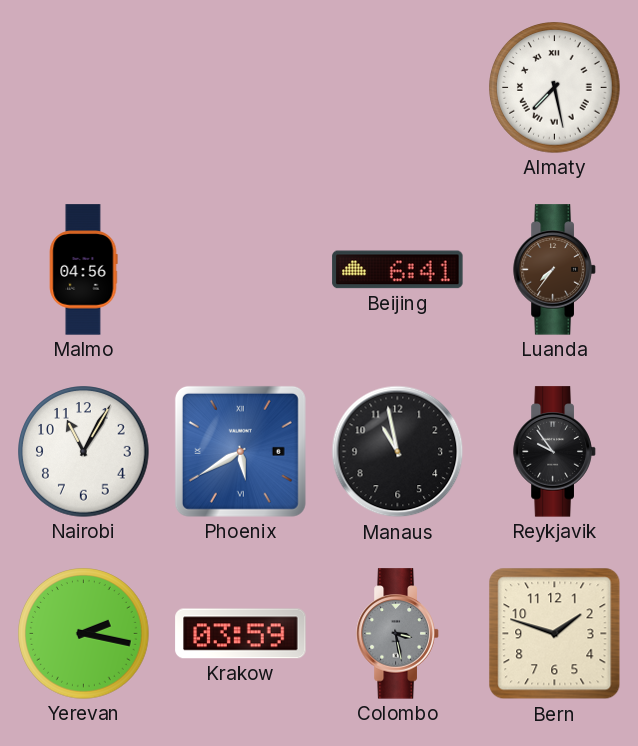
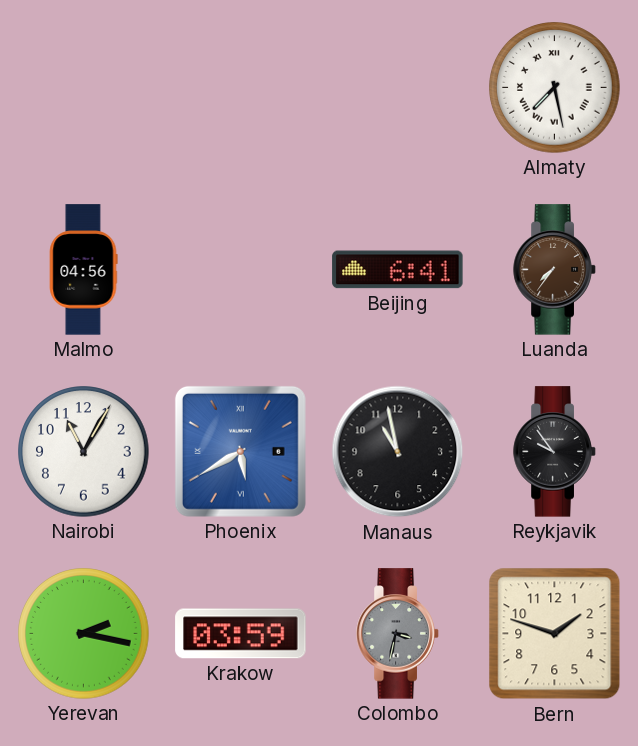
Colombo: 3:28 -> 3:32
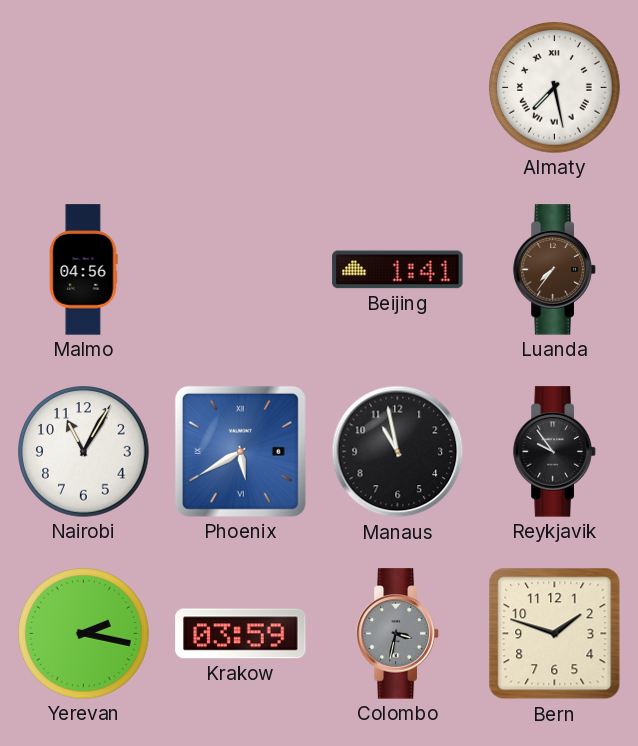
Beijing: 6:41 -> 1:41
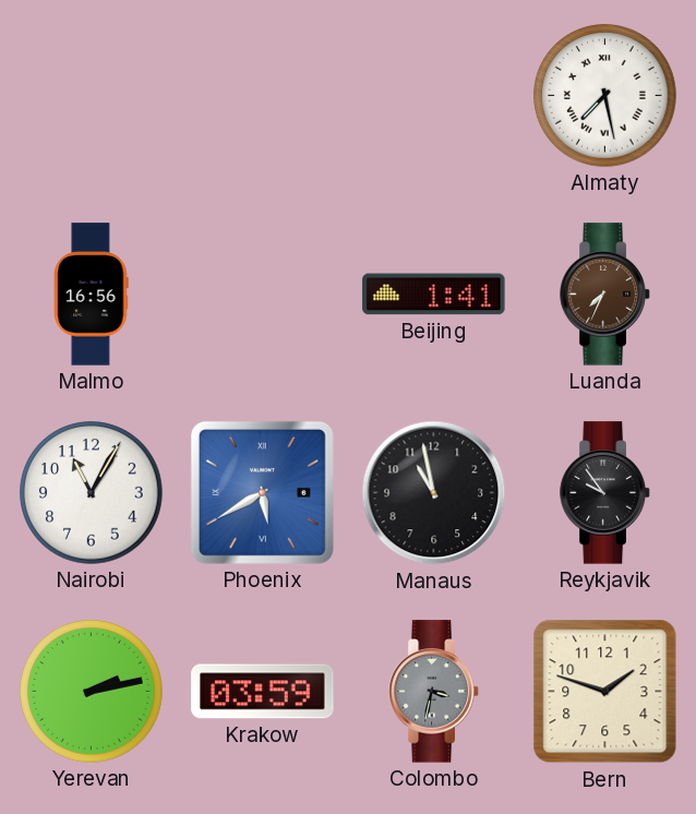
Malmo: 04:56 -> 16:56
Luanda: 7:36 -> 7:34
Yerevan: 2:17 -> 2:13
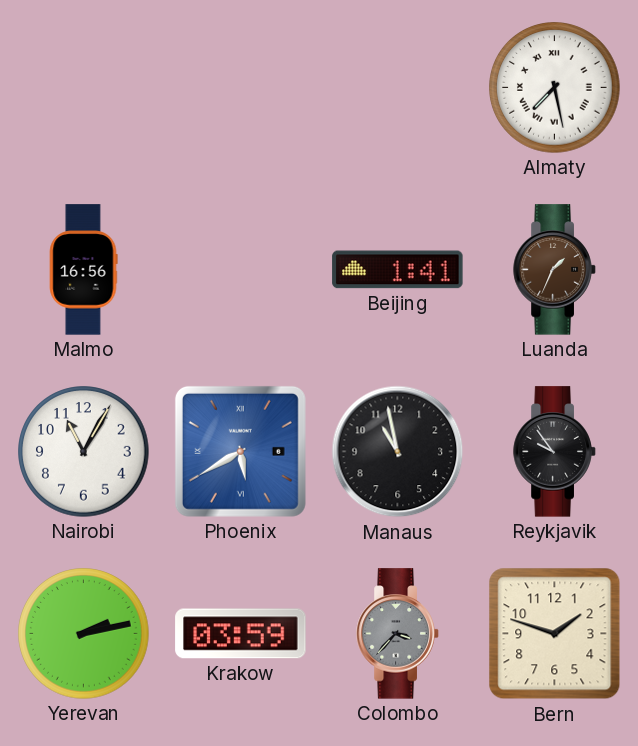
Luanda: 7:34 -> 1:34
Colombo: 3:32 -> 3:37
